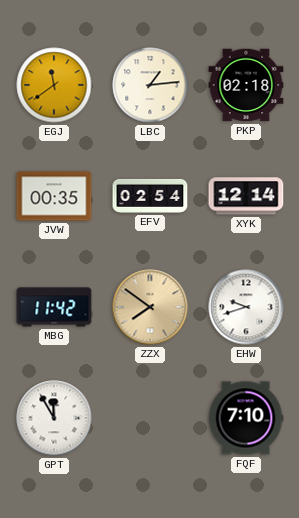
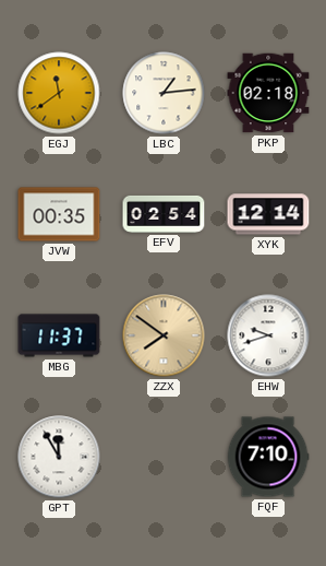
MBG: 11:42 -> 11:37
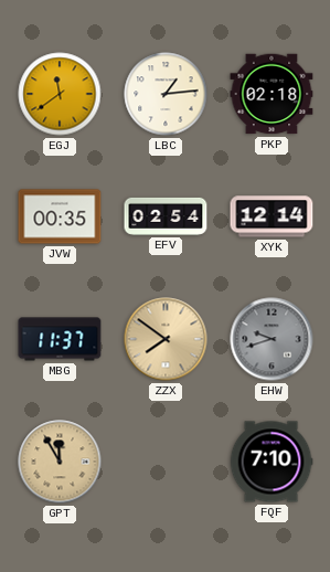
EHW dial: white -> grey
GPT dial: white -> champagne
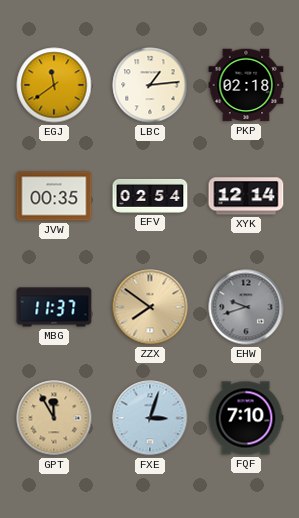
FXE: none -> 3:03
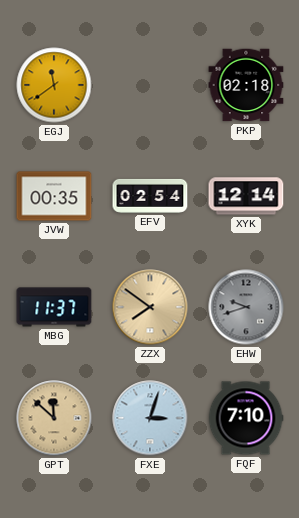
LBC: 1:14 -> none
GPT: 11:55 -> 11:52
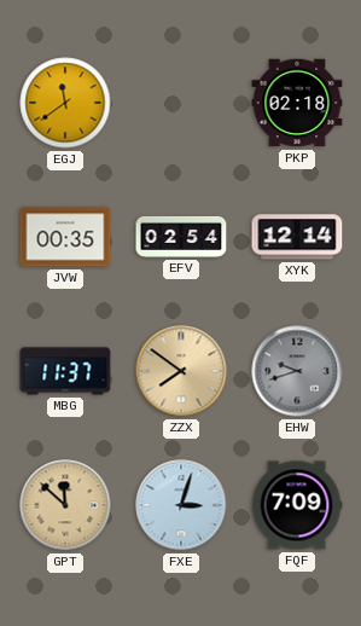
FQF: 7:10 -> 7:09
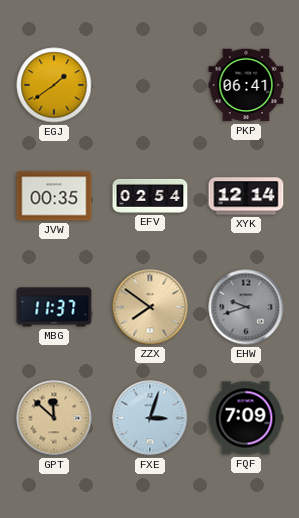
EGJ: 11:39 -> 1:39
PKP: 02:18 -> 06:41
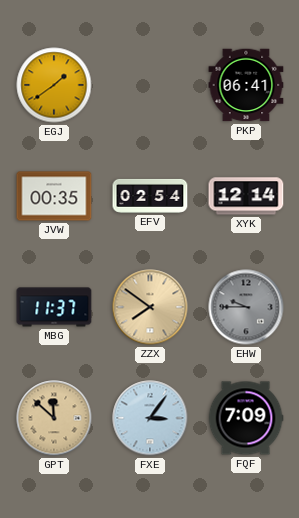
EHW: 9:42 -> 9:45
FXE: 3:03 -> 3:06
